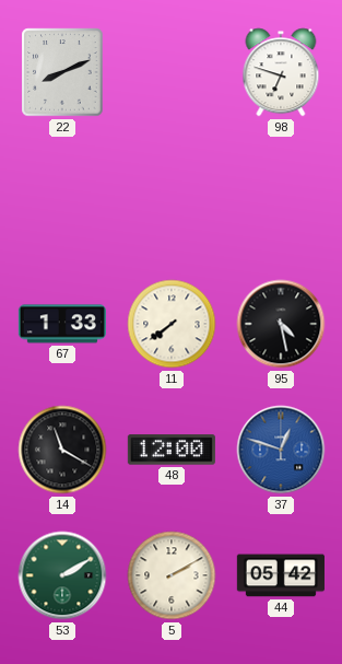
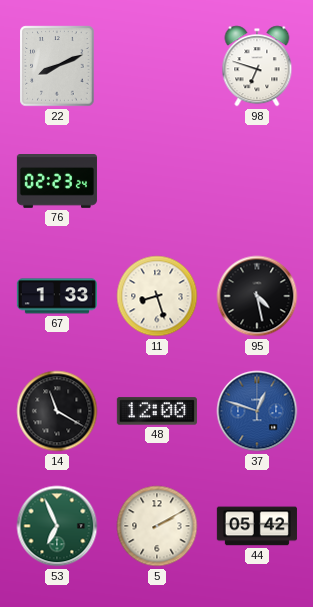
76: none -> 02:23
11: 7:39 -> 8:27
53: 2:10 -> 6:56
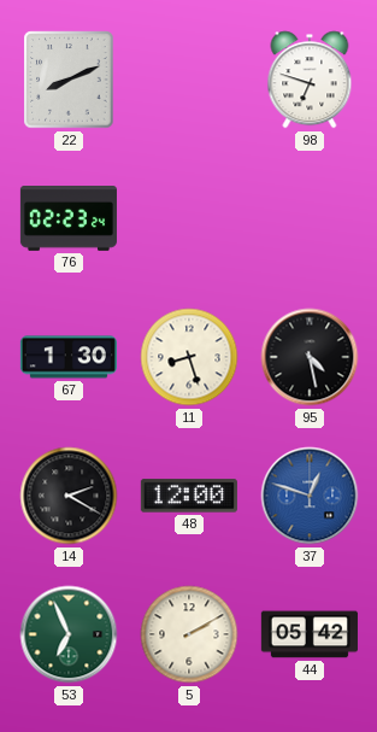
67: 1:33 -> 1:30
14: 11:20 -> 2:20
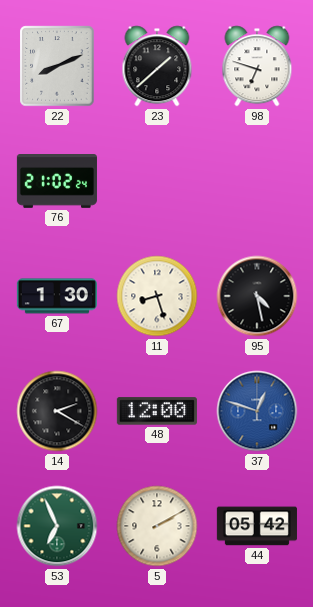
23: none -> 1:38
76: 02:23 -> 21:02
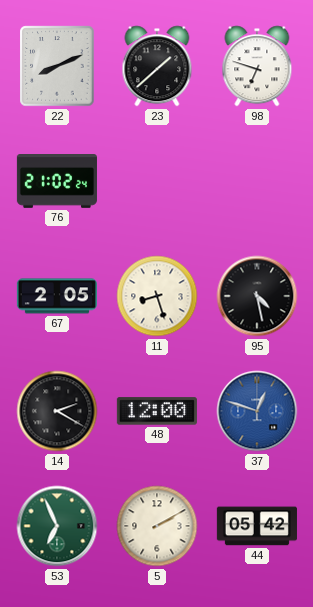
67: 1:30 -> 2:05
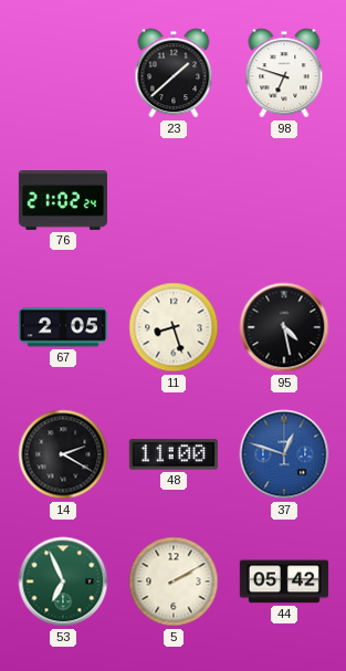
22: 8:11 -> none
48: 12:00 -> 11:00
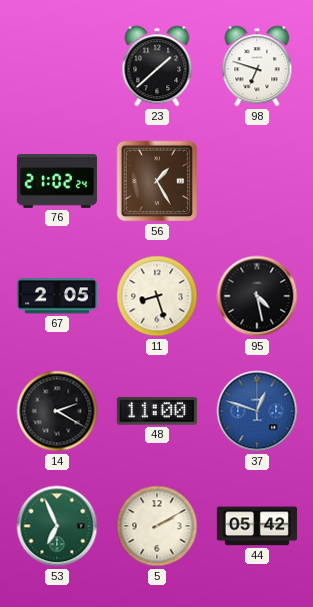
56: none -> 1:25
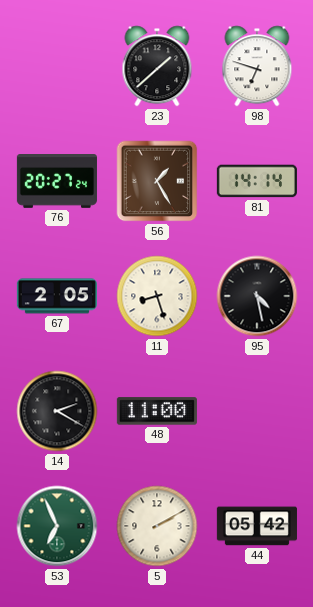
76: 21:02 -> 20:27
81: none -> 14:14
37: 12:48 -> none
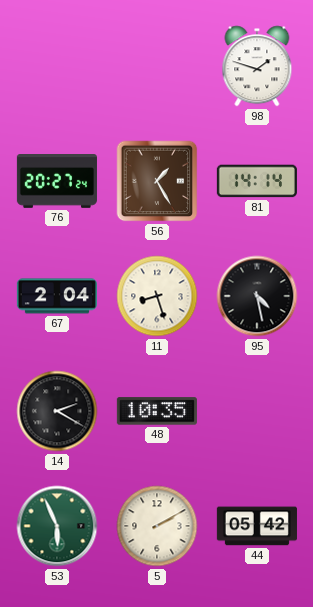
23: 1:38 -> none
98: 6:48 -> 1:48
67: 2:05 -> 2:04
48: 11:00 -> 10:35
53: 6:56 -> 5:56
